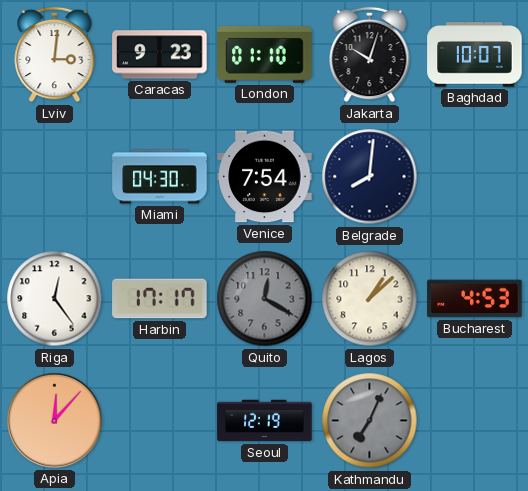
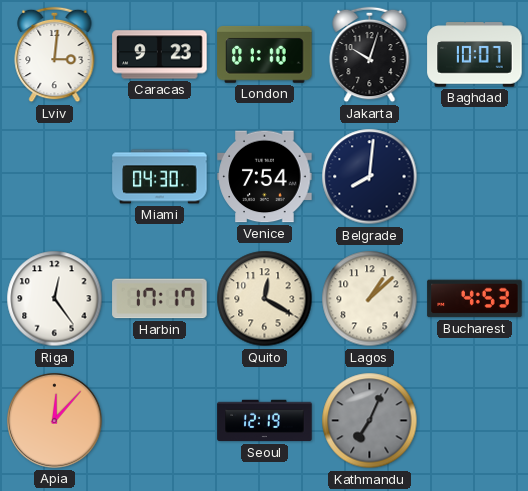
Quito dial: grey -> cream
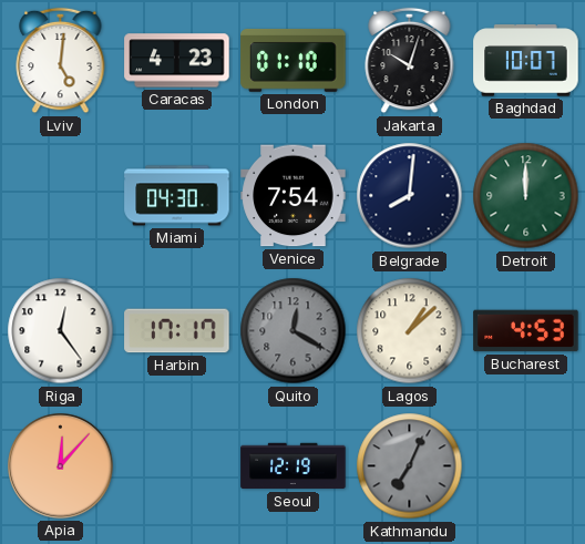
Lviv: 3:01 -> 5:01
Caracas: 9:23 -> 4:23
Detroit: none -> 12:00
Quito dial: cream -> grey
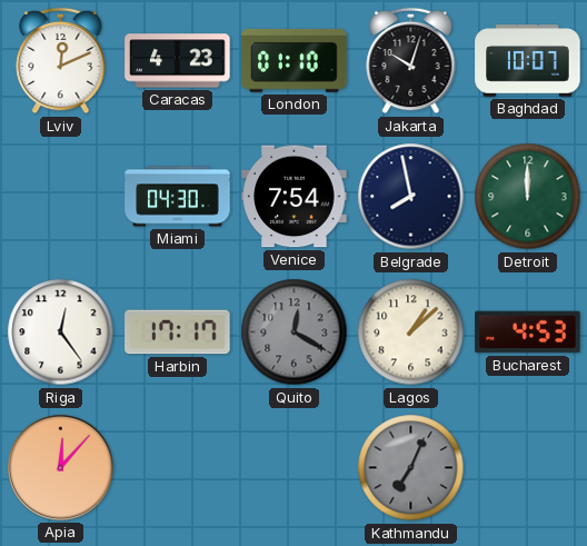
Lviv: 5:01 -> 12:11
Belgrade: 8:01 -> 7:58
Seoul: 12:19 -> none
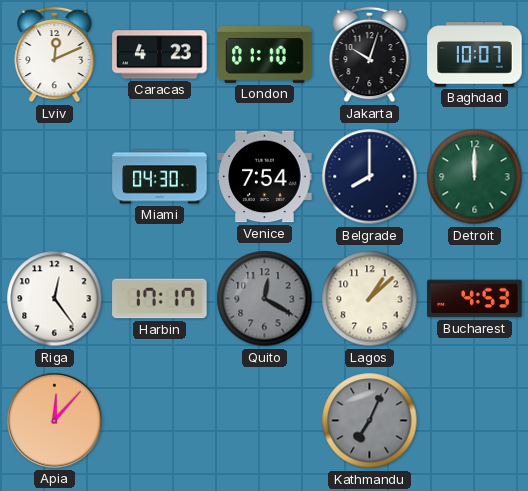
Belgrade: 7:58 -> 8:00
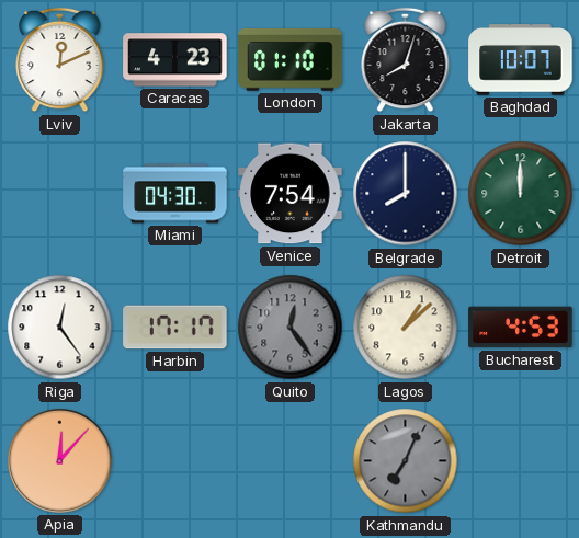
Jakarta: 10:03 -> 8:03
Quito: 12:20 -> 12:24
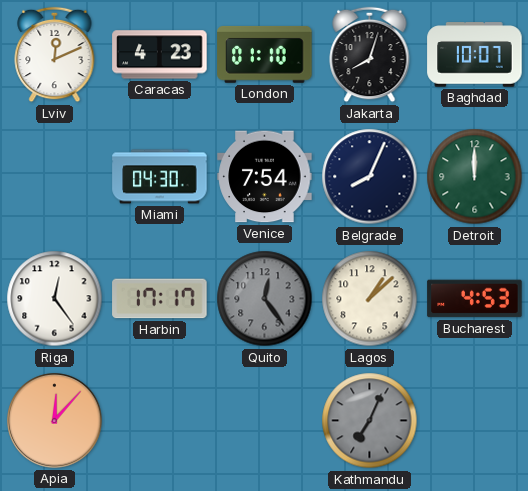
Belgrade: 8:00 -> 8:04
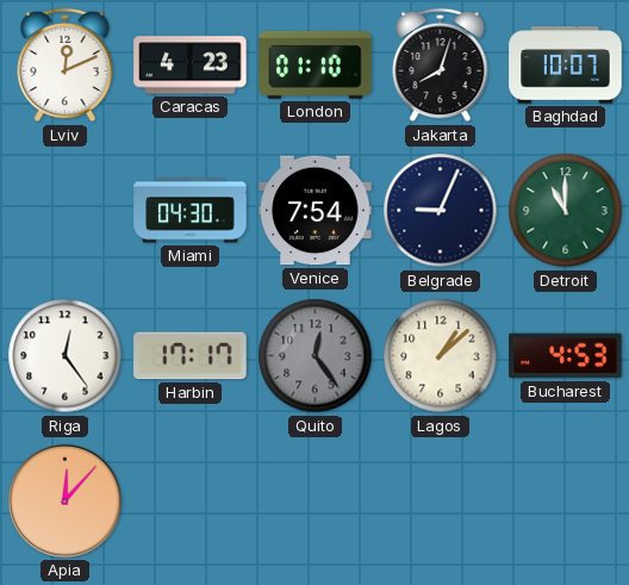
Belgrade: 8:04 -> 9:04
Detroit: 12:00 -> 11:00
Kathmandu: 7:04 -> none
